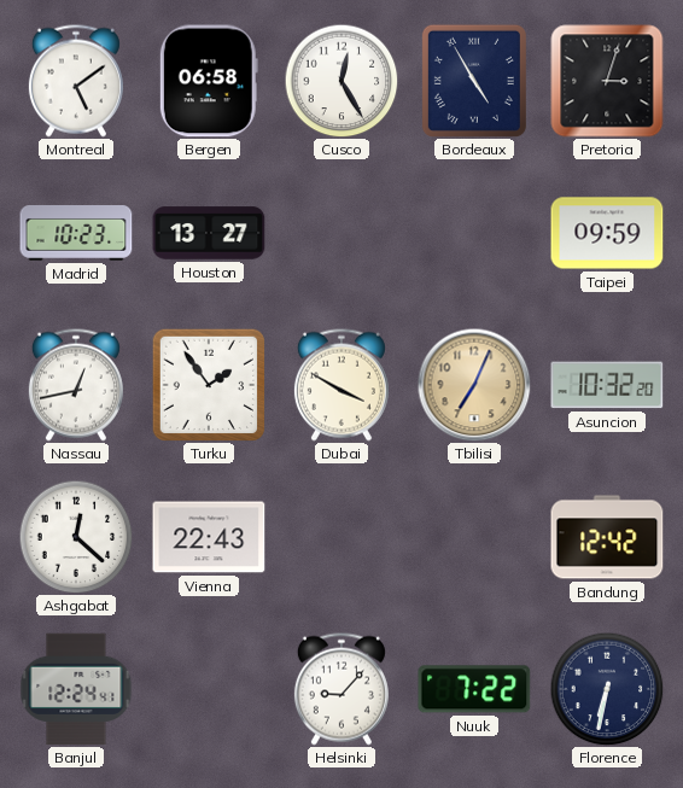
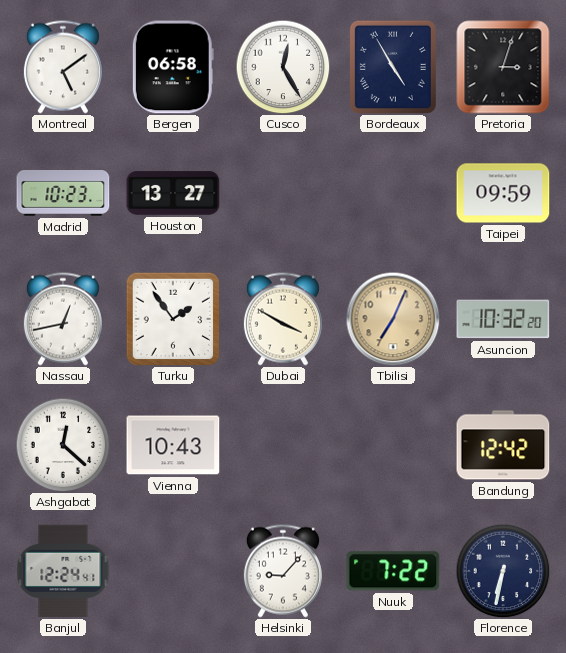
Vienna: 22:43 -> 10:43
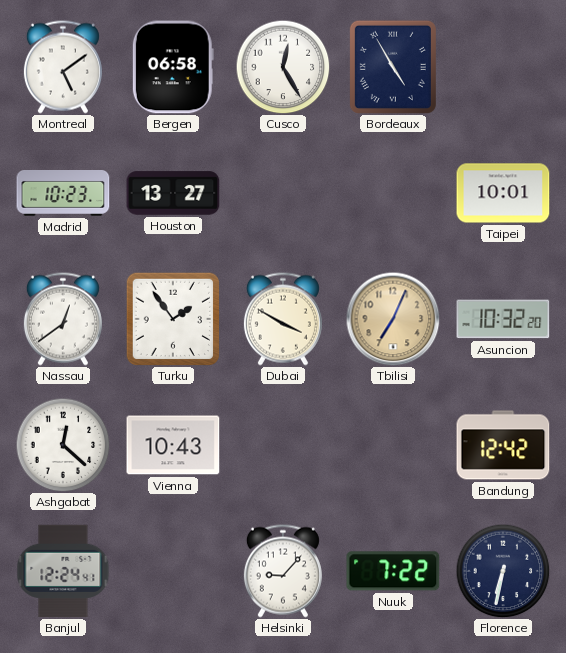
Pretoria: 3:03 -> none
Taipei: 09:59 -> 10:01
Nassau: 12:43 -> 12:39
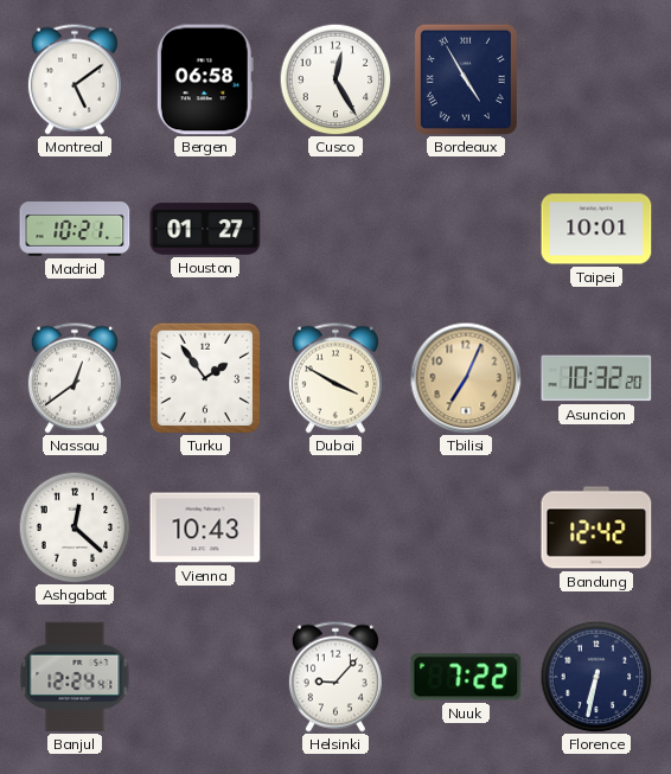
Madrid: 10:23 -> 10:21
Houston: 13:27 -> 01:27
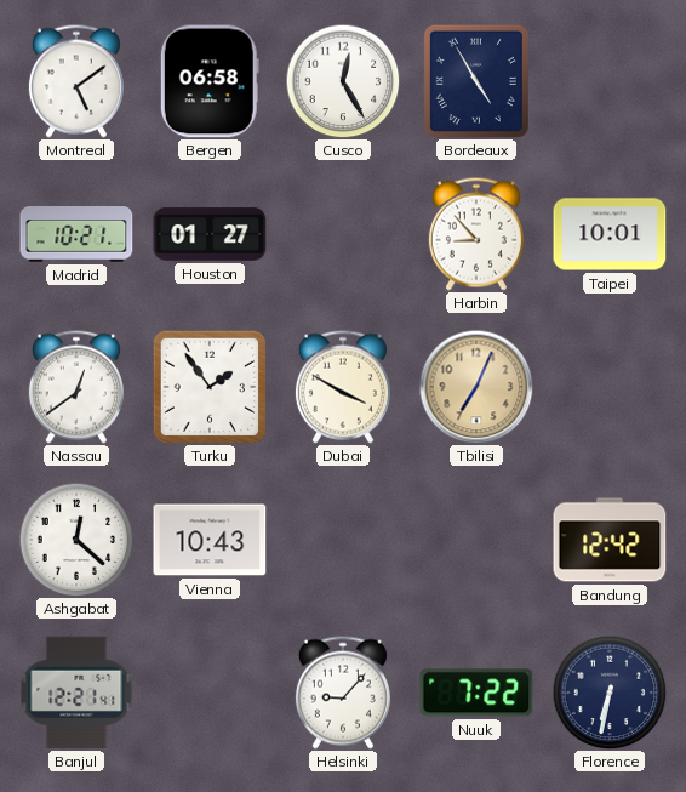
Harbin: none -> 8:53
Asuncion: 10:32 -> none
Banjul: 12:24 -> 12:21
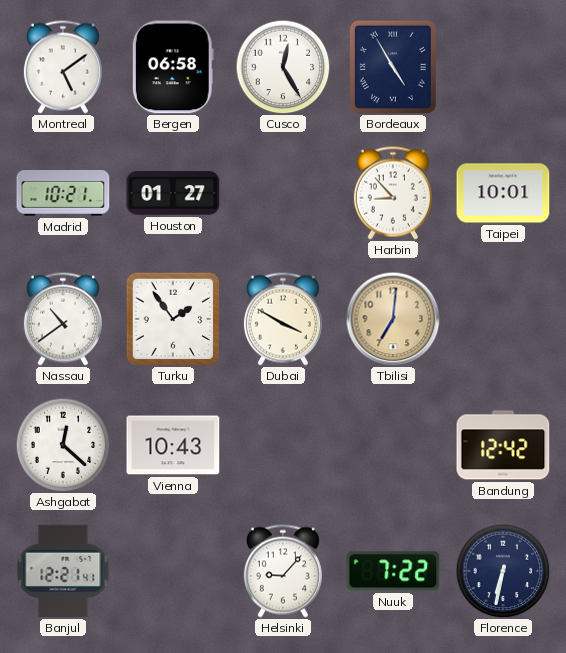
Nassau: 12:39 -> 10:39
Tbilisi: 7:04 -> 7:01
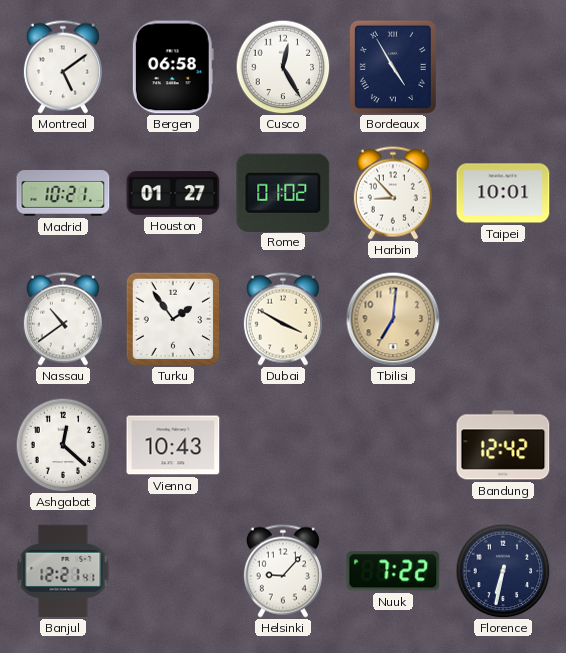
Rome: none -> 01:02
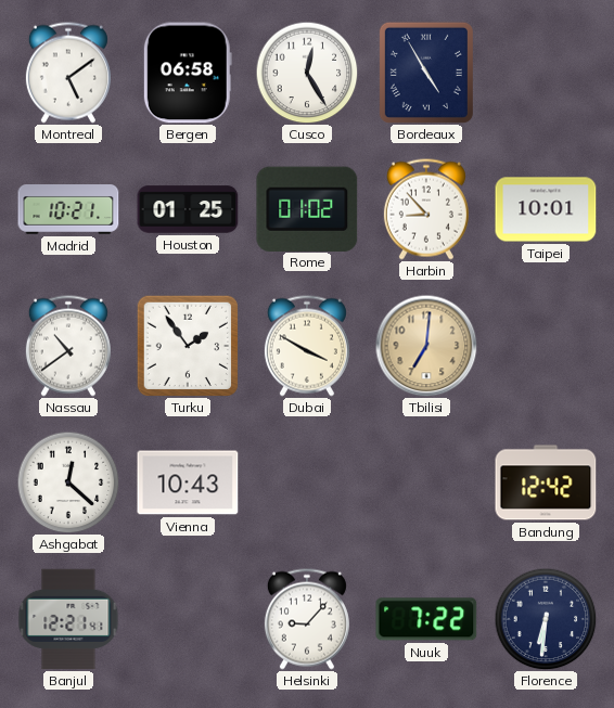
Houston: 01:27 -> 01:25
Florence: 6:32 -> 6:31
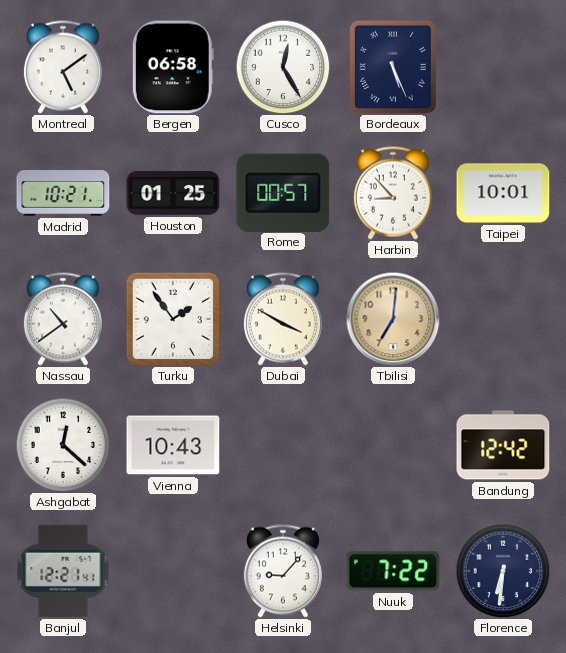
Bordeaux: 4:55 -> 5:26
Rome: 01:02 -> 00:57
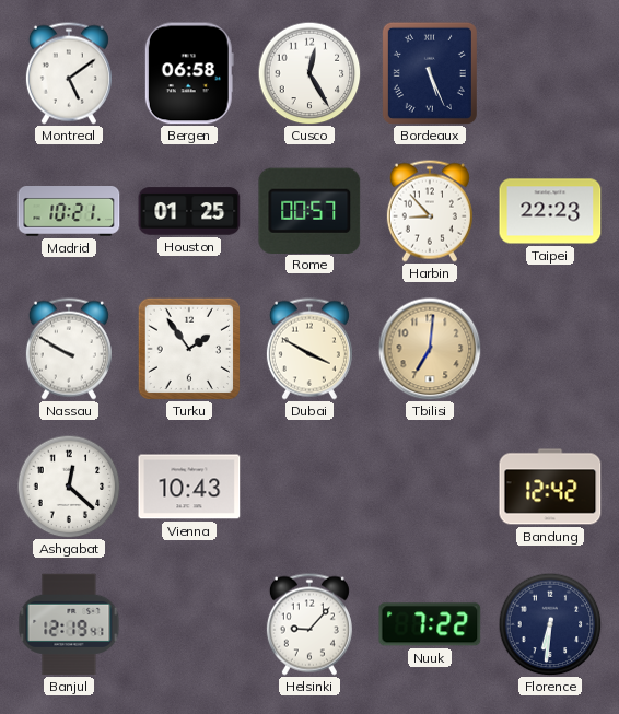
Taipei: 10:01 -> 22:23
Nassau: 10:39 -> 9:50
Banjul: 12:21 -> 12:19
